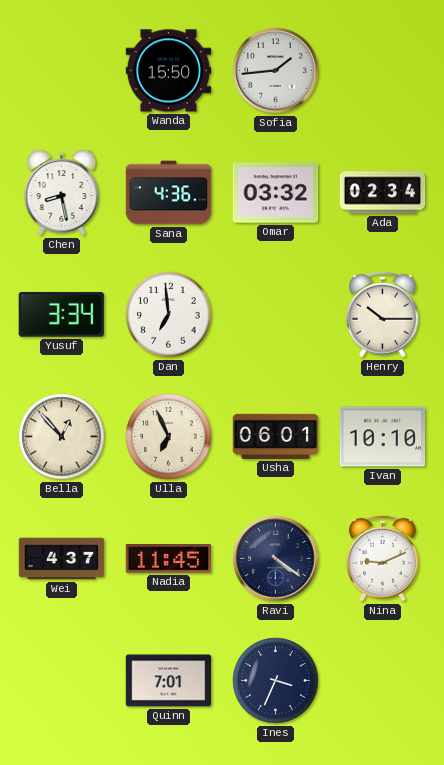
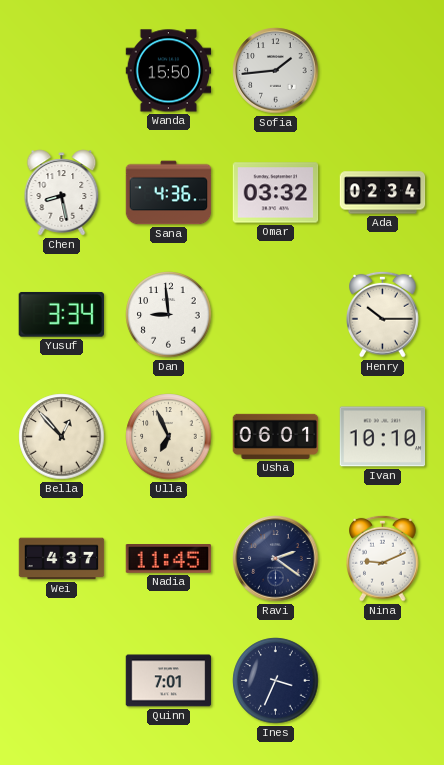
Dan: 6:59 -> 8:59
Ravi: 4:21 -> 2:21
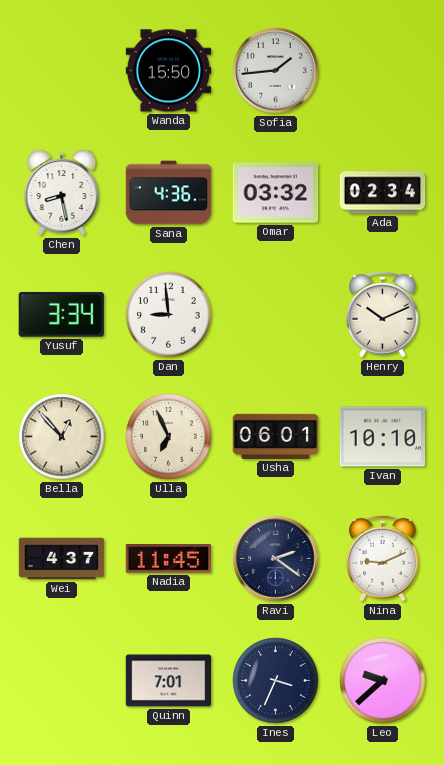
Henry: 10:15 -> 10:11
Leo: none -> 9:38
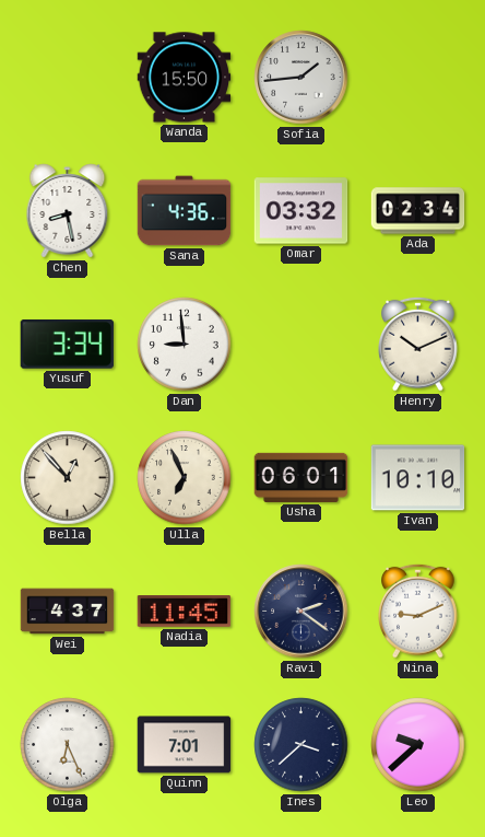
Olga: none -> 6:26
Ines: 3:34 -> 3:38
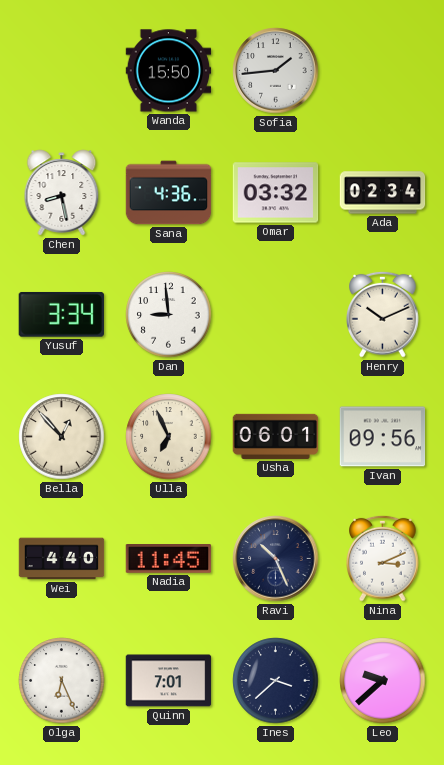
Ivan: 10:10 -> 09:56
Wei: 4:37 -> 4:40
Ravi: 2:21 -> 10:26
Nina: 9:11 -> 3:11
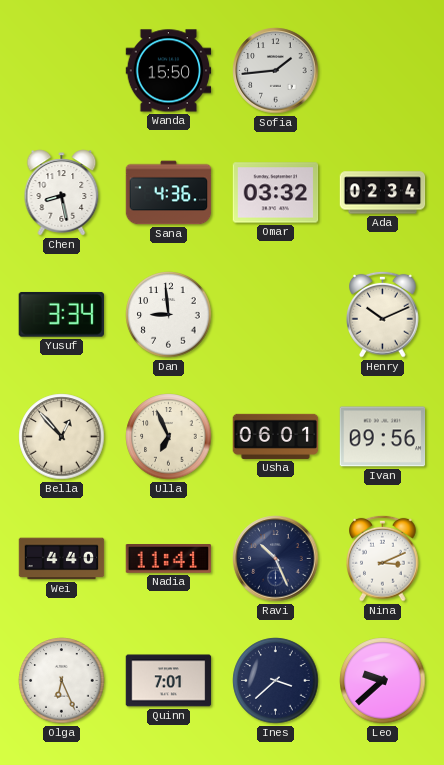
Nadia: 11:45 -> 11:41
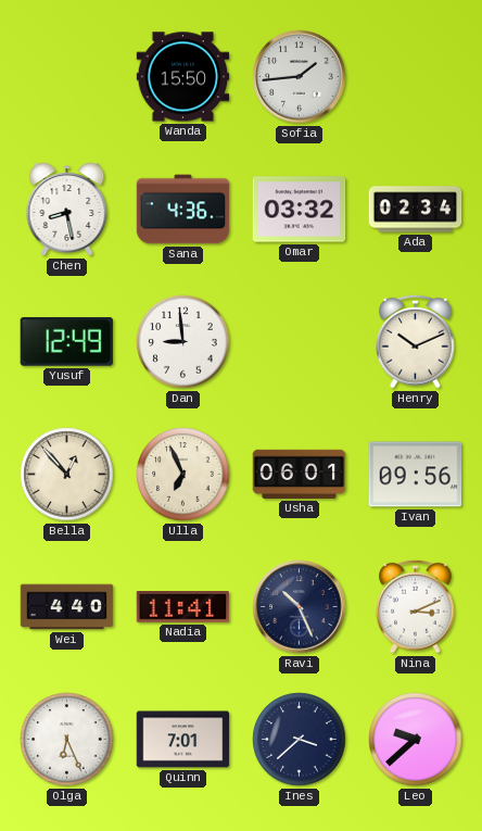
Yusuf: 3:34 -> 12:49
